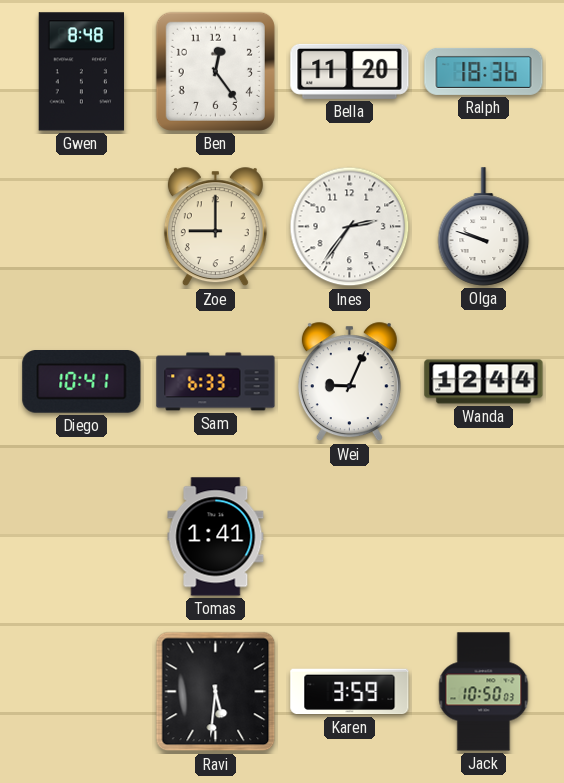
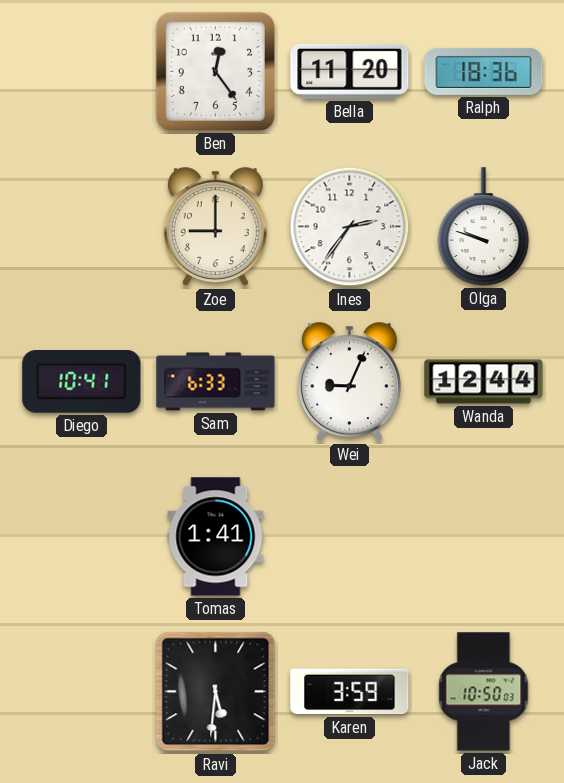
Gwen: 8:48 -> none
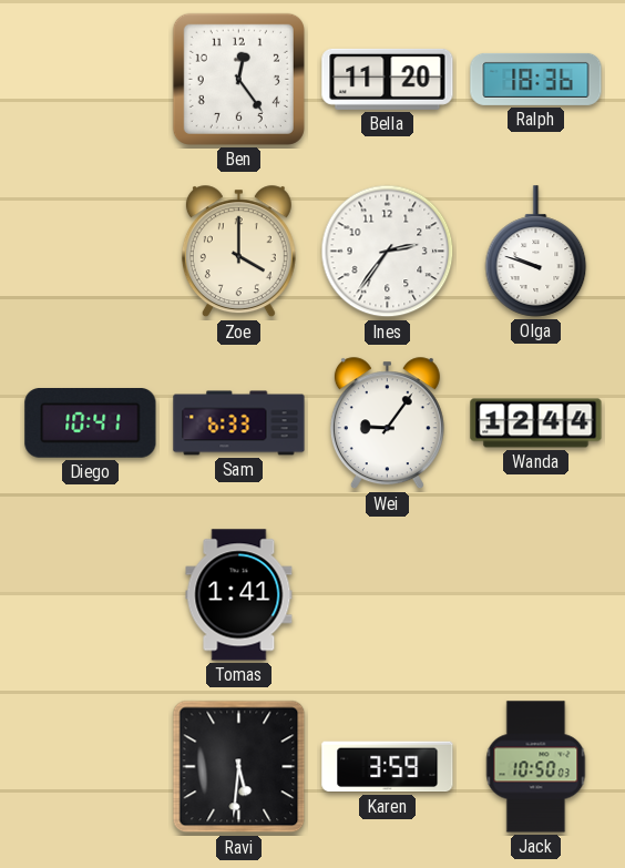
Zoe: 9:00 -> 4:00
Wei: 9:04 -> 9:06
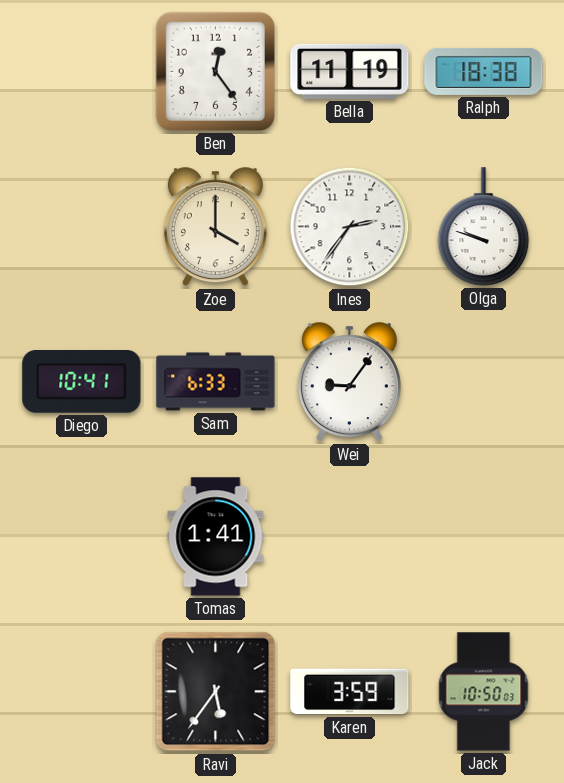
Bella: 11:20 -> 11:19
Ralph: 18:36 -> 18:38
Wanda: 12:44 -> none
Ravi: 5:31 -> 5:36
